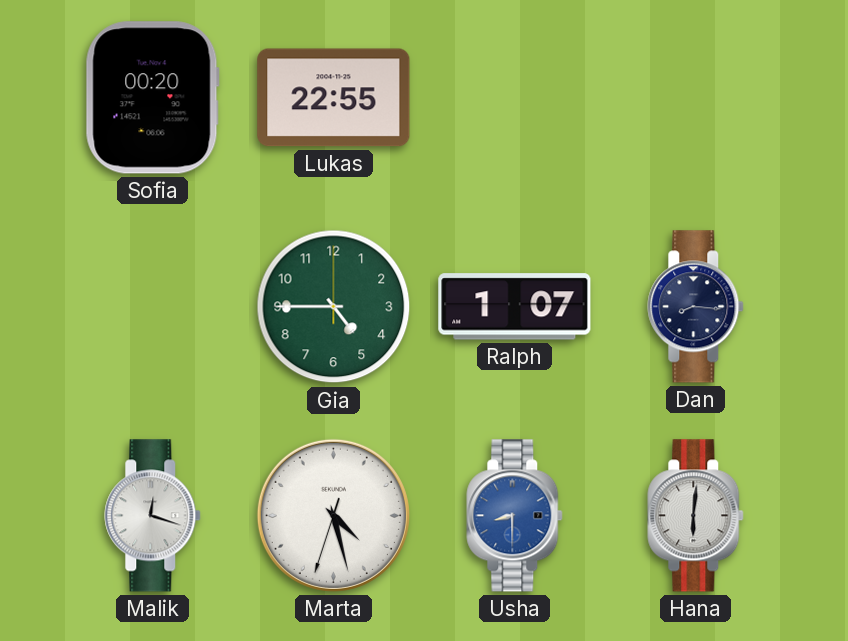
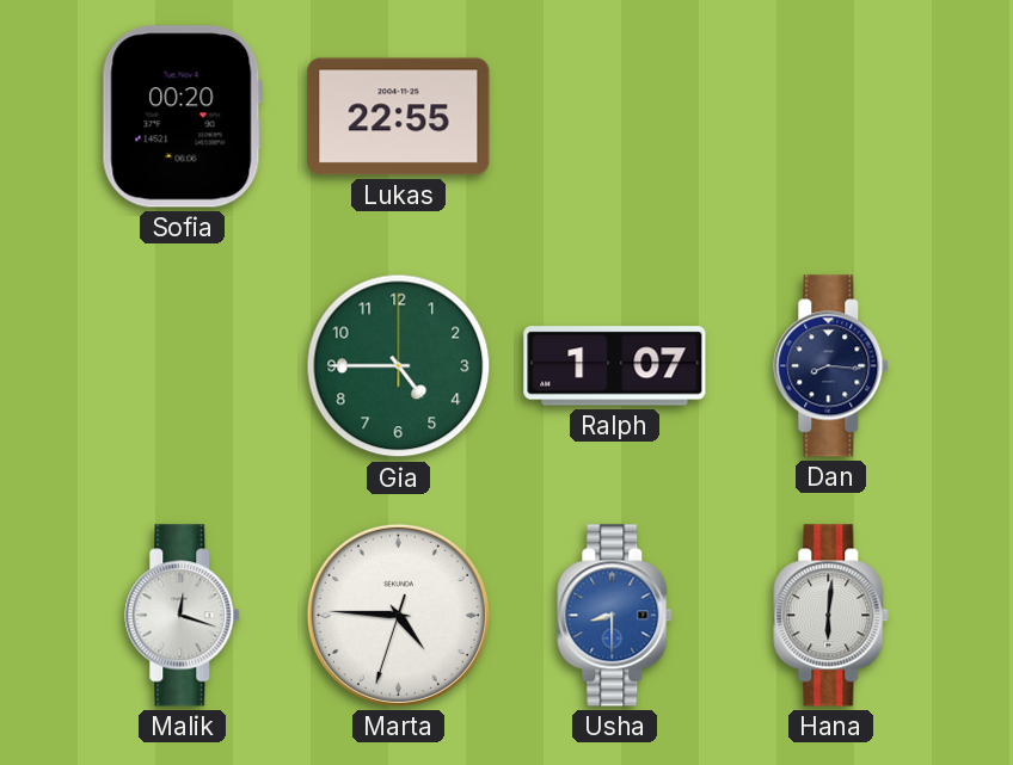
Marta: 4:27 -> 4:45
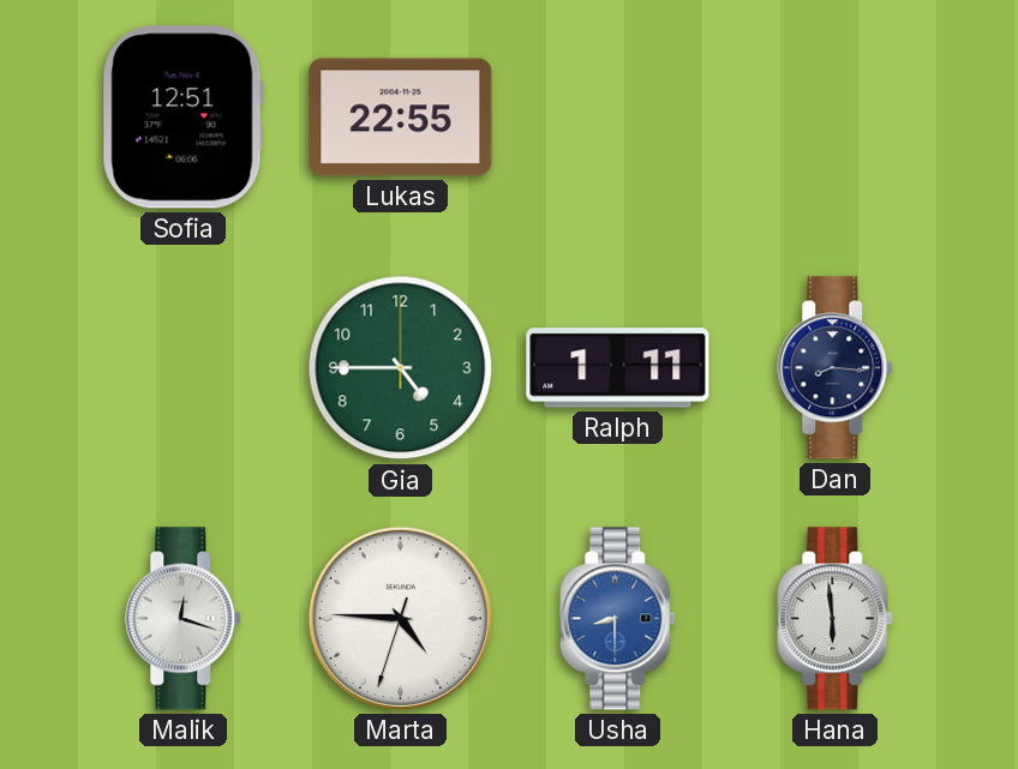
Sofia: 00:20 -> 12:51
Ralph: 1:07 -> 1:11
Hana: 6:01 -> 5:59
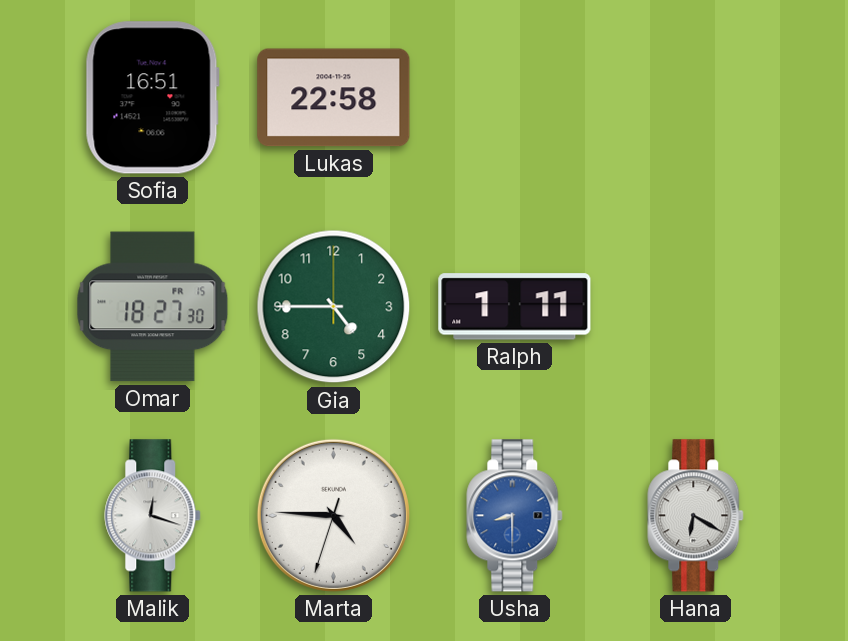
Sofia: 12:51 -> 16:51
Lukas: 22:55 -> 22:58
Omar: none -> 18:27
Dan: 8:16 -> none
Hana: 5:59 -> 6:20
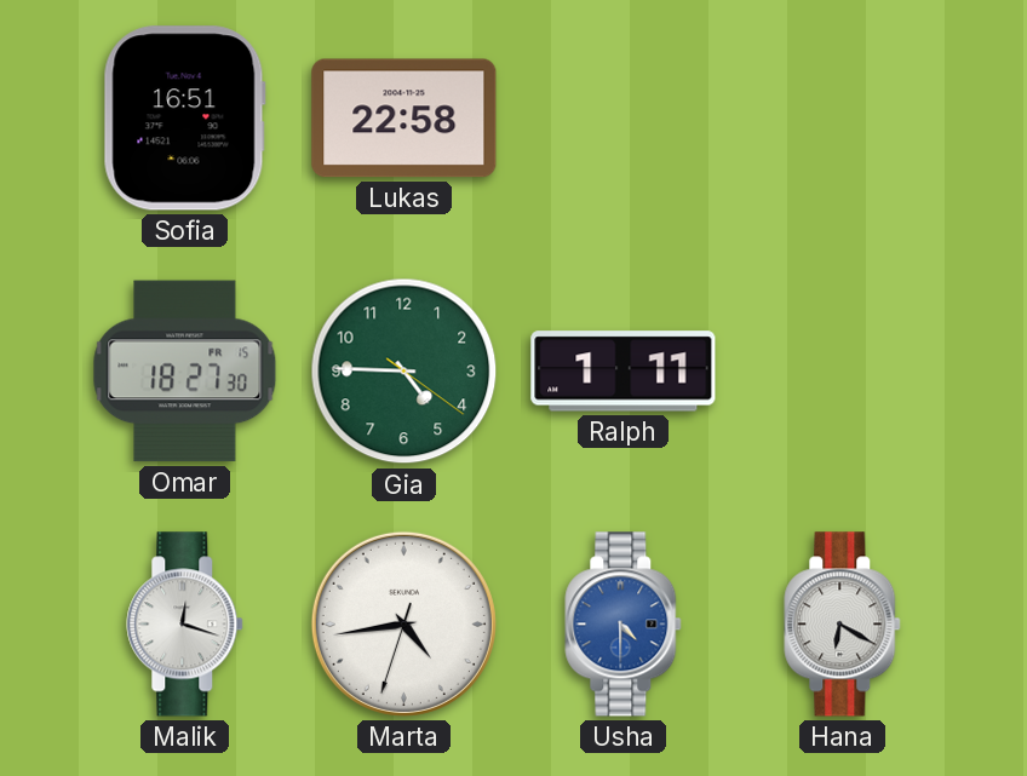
Gia: 4:45:00 -> 4:45:21
Marta: 4:45 -> 4:43
Usha: 8:30 -> 4:30
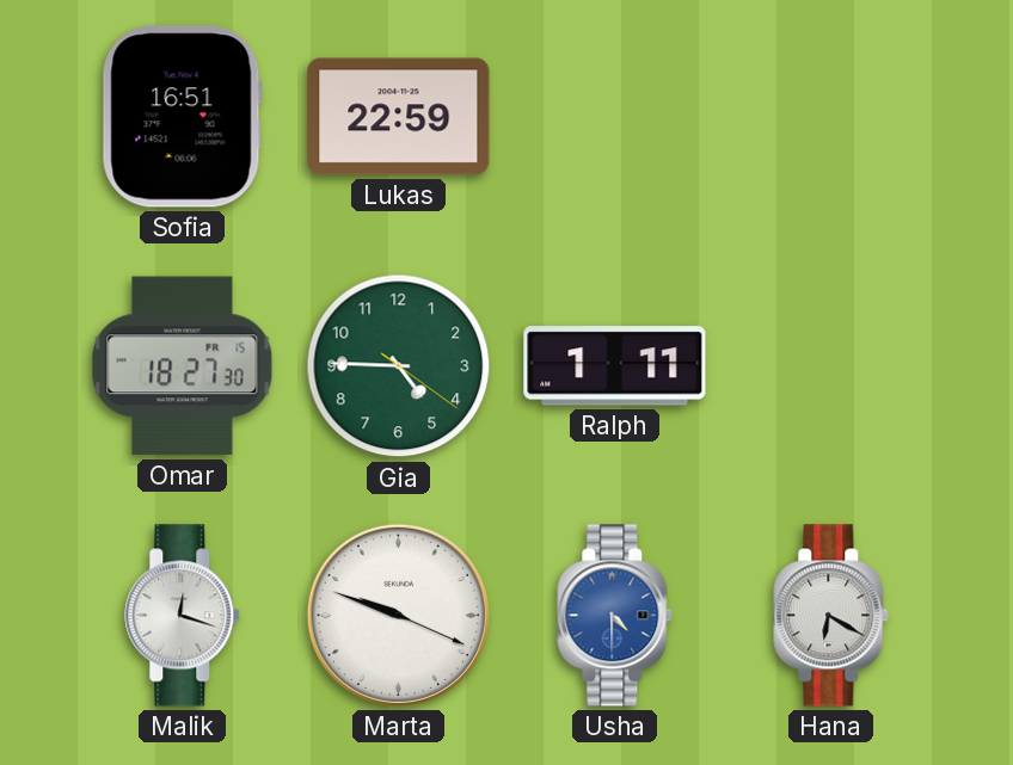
Lukas: 22:58 -> 22:59
Marta: 4:43 -> 9:48
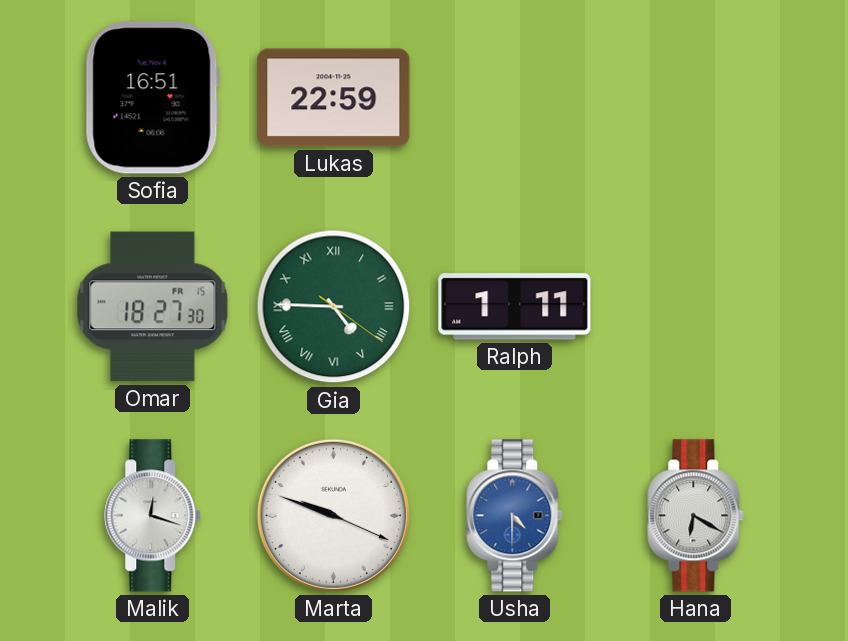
Gia numerals: Arabic -> Roman
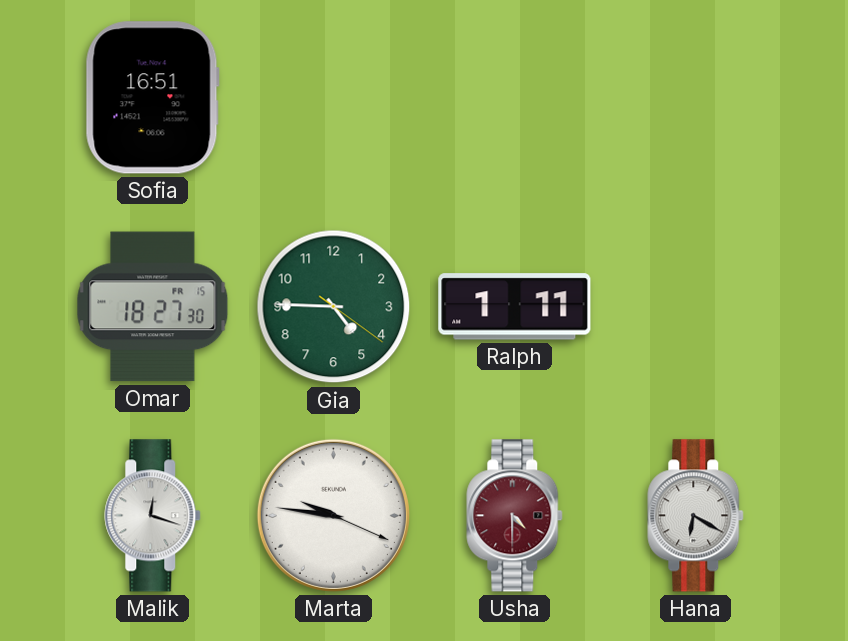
Lukas: 22:59 -> none
Gia numerals: Roman -> Arabic
Marta: 9:48 -> 9:46
Usha dial: blue -> burgundy
